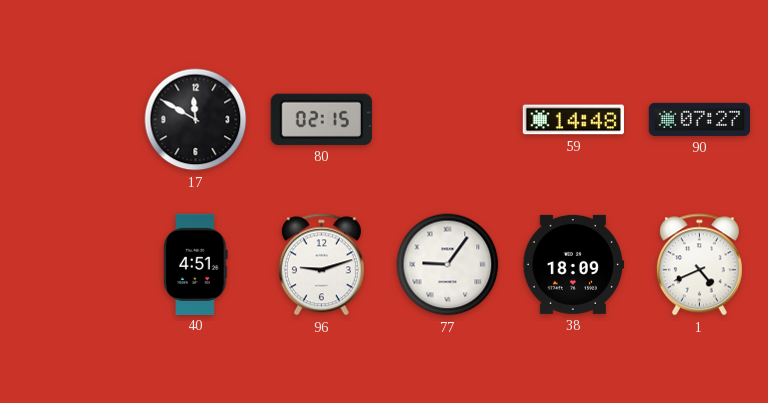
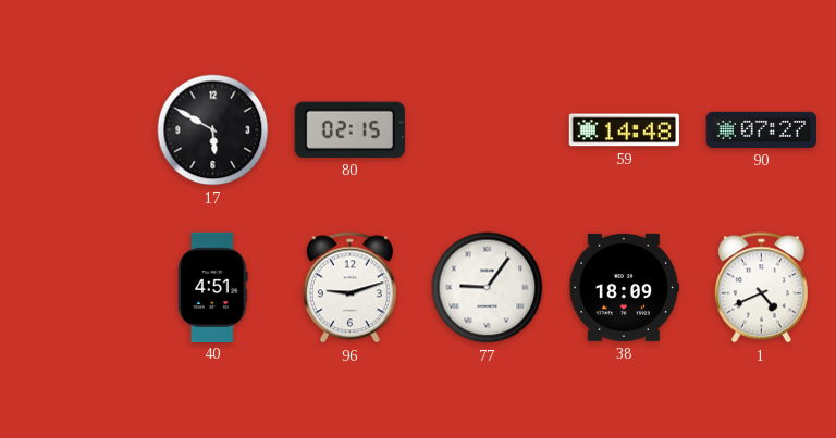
17: 11:50 -> 5:50
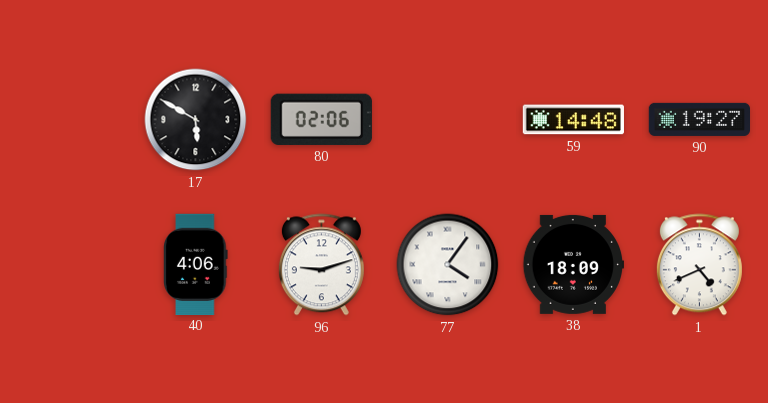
80: 02:15 -> 02:06
90: 07:27 -> 19:27
40: 4:51 -> 4:06
77: 9:06 -> 4:06
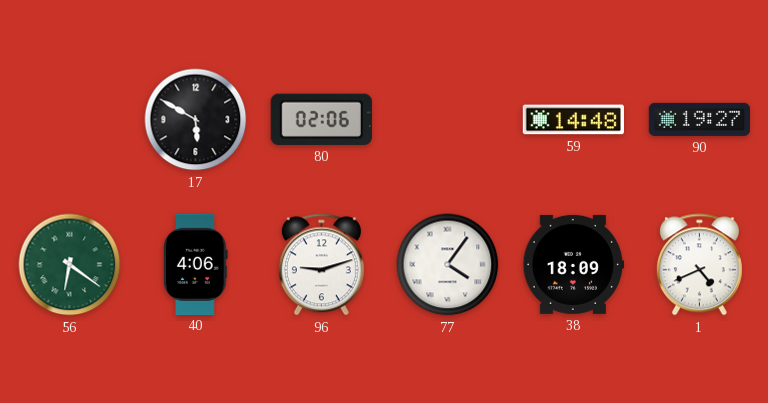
56: none -> 6:21
